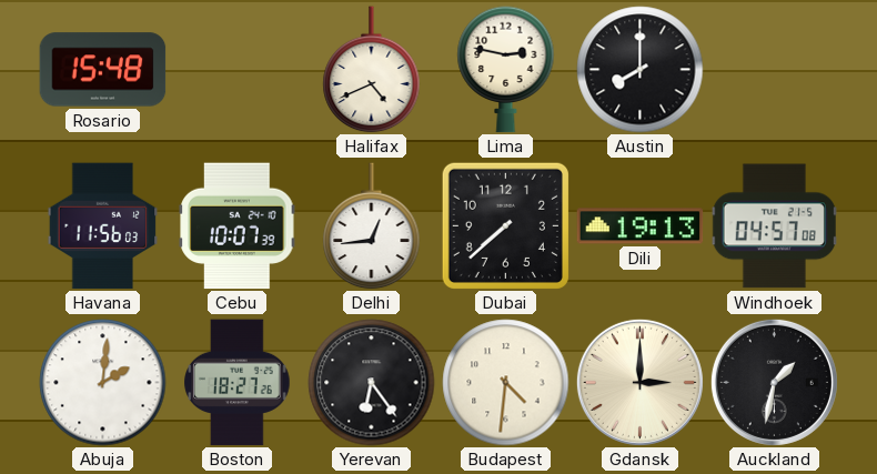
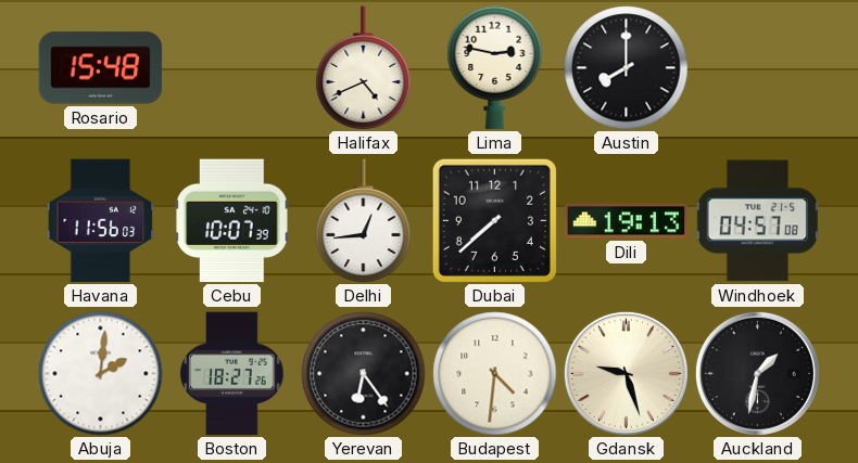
Gdansk: 3:00 -> 9:27
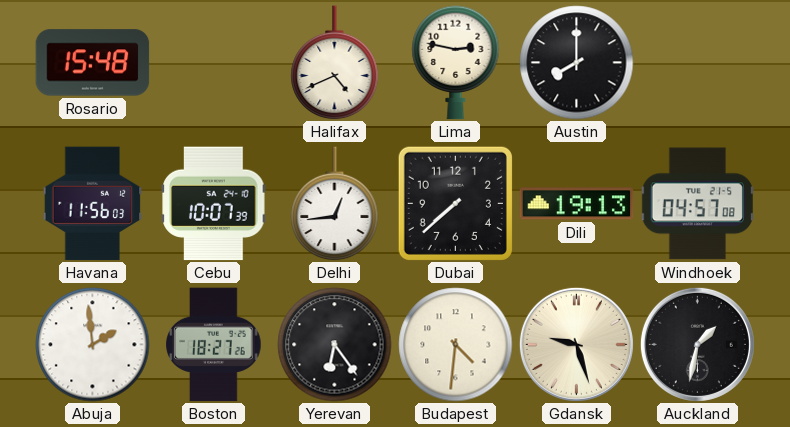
Abuja: 2:01 -> 1:59
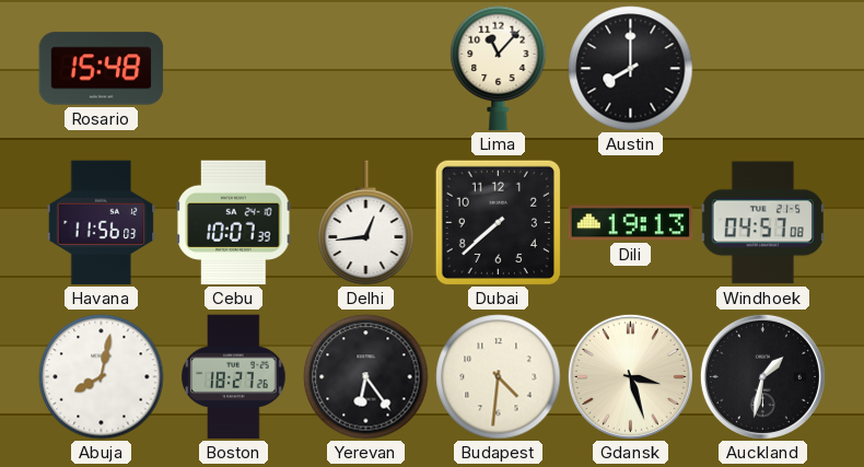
Halifax: 4:41 -> none
Lima: 2:47 -> 11:07
Abuja: 1:59 -> 8:02
Gdansk: 9:27 -> 3:27
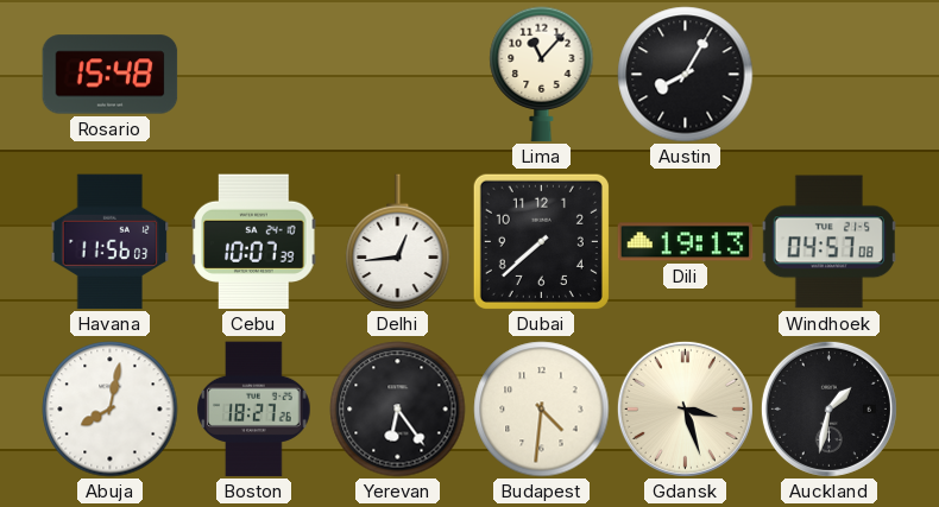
Austin: 8:00 -> 8:05
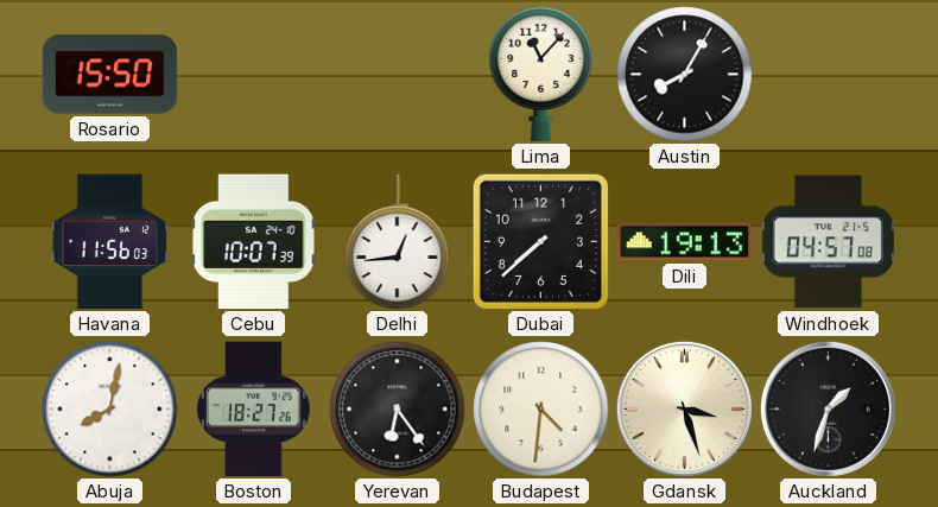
Rosario: 15:48 -> 15:50
Auckland: 1:32 -> 1:33
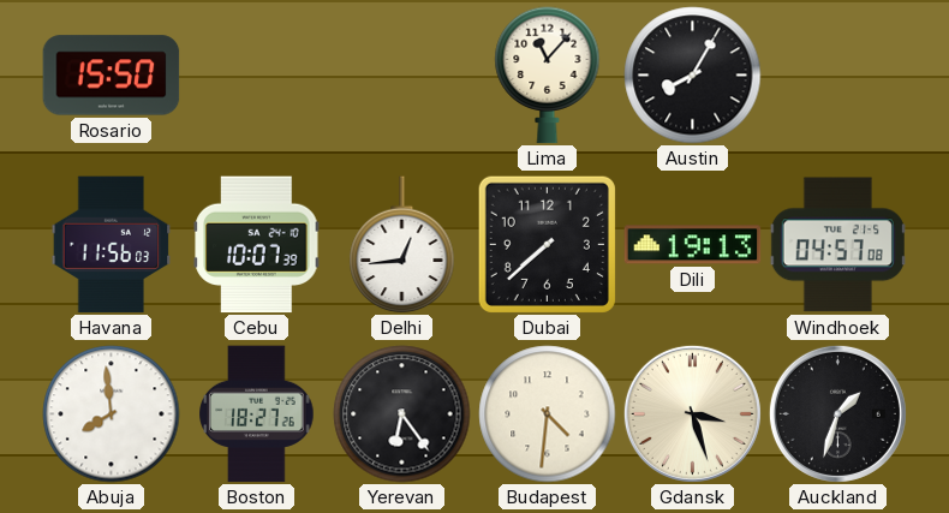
Abuja: 8:02 -> 7:59
